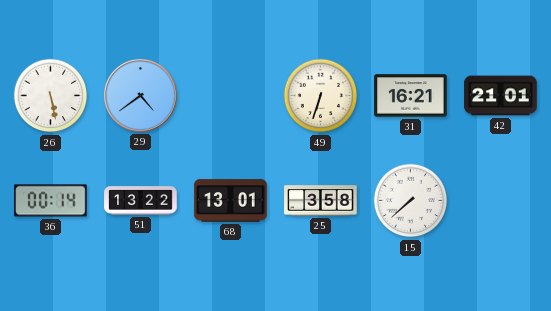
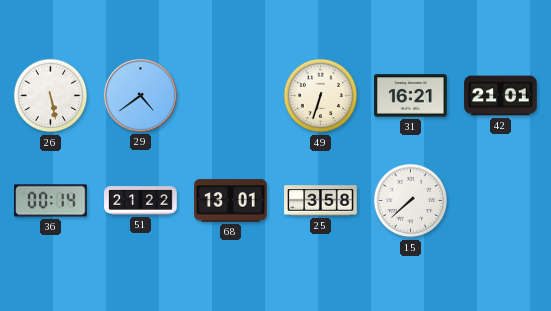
51: 13:22 -> 21:22
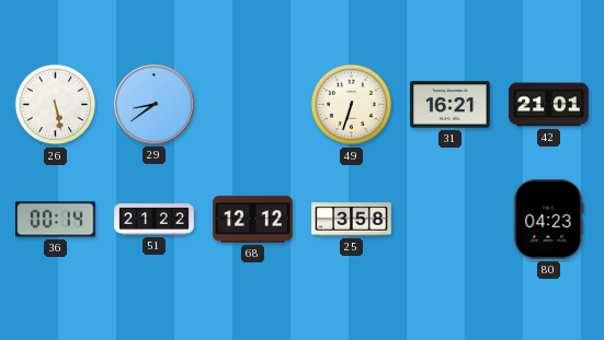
29: 4:39 -> 8:39
68: 13:01 -> 12:12
15: 7:38 -> none
80: none -> 04:23
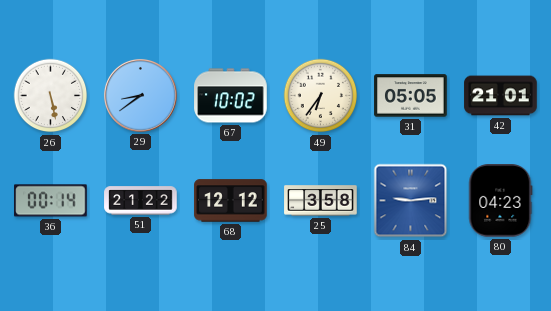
67: none -> 10:02
49: 6:33 -> 6:36
31: 16:21 -> 05:05
84: none -> 9:14
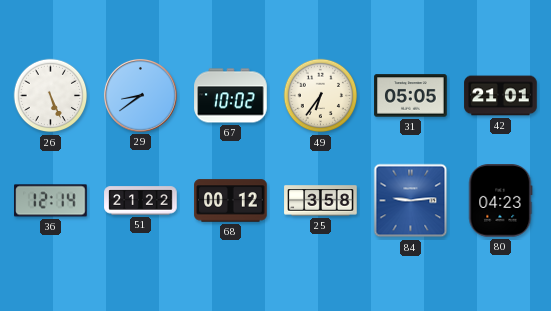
26: 5:28 -> 5:26
36: 00:14 -> 12:14
68: 12:12 -> 00:12
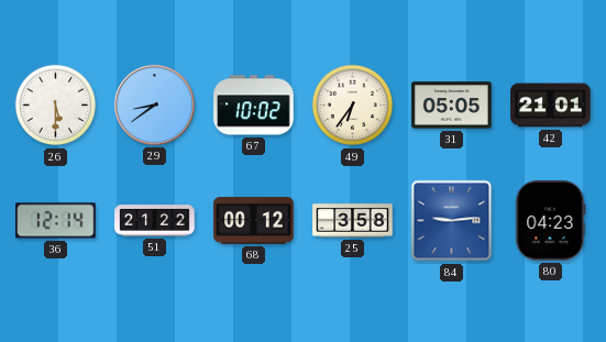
26: 5:26 -> 5:30
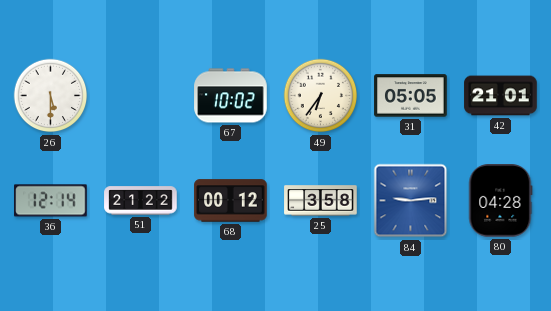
29: 8:39 -> none
80: 04:23 -> 04:28
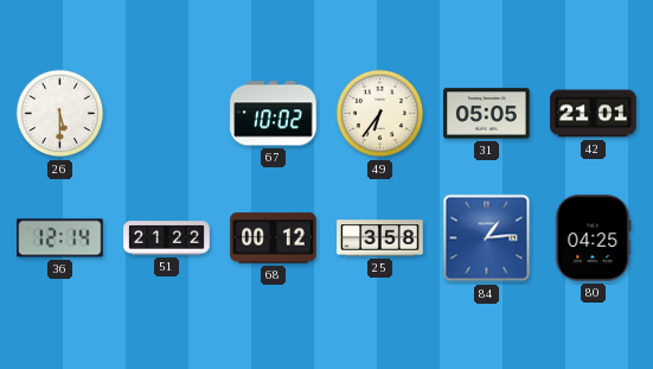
84: 9:14 -> 1:14
80: 04:28 -> 04:25
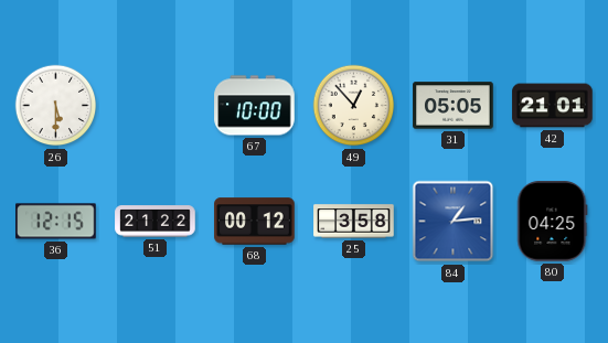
67: 10:02 -> 10:00
49: 6:36 -> 12:53
36: 12:14 -> 12:15
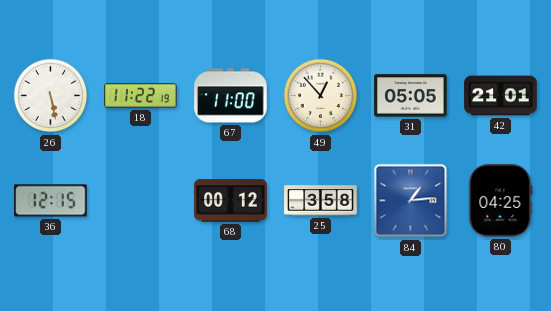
26: 5:30 -> 5:28
18: none -> 11:22
67: 10:00 -> 11:00
51: 21:22 -> none
